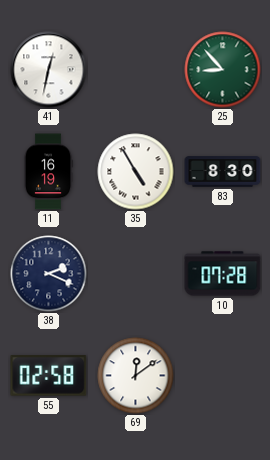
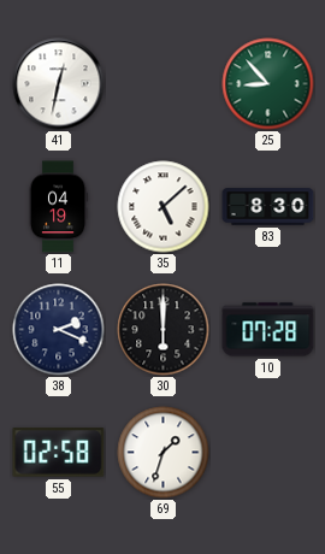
11: 16:19 -> 04:19
35: 4:55 -> 5:08
30: none -> 6:00
69: 12:09 -> 1:33
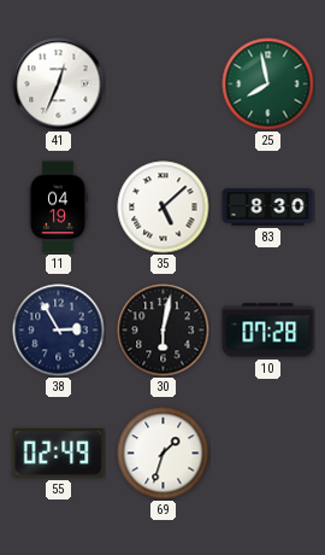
41: 12:32 -> 12:34
25: 8:53 -> 7:58
38: 2:19 -> 2:55
30: 6:00 -> 6:02
55: 02:58 -> 02:49
